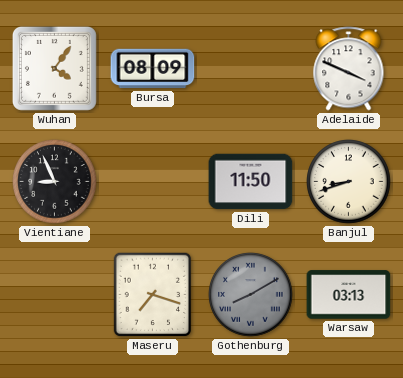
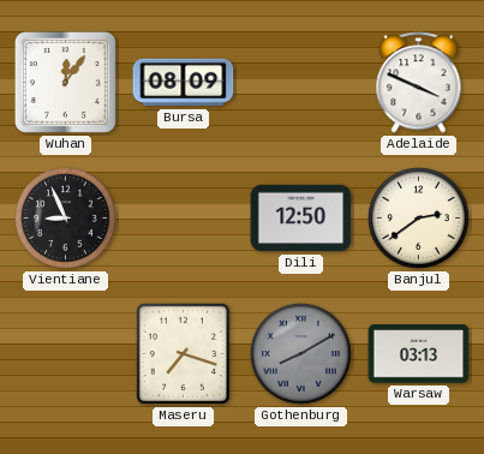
Wuhan: 4:06 -> 12:06
Dili: 11:50 -> 12:50
Banjul: 8:42 -> 2:39
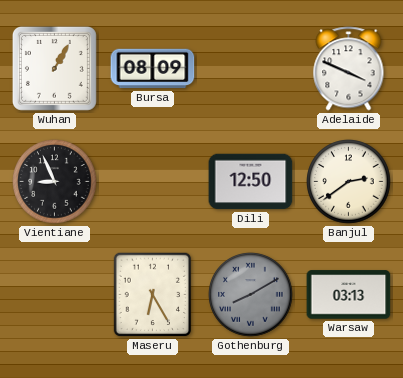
Wuhan: 12:06 -> 1:05
Maseru: 7:18 -> 6:25
